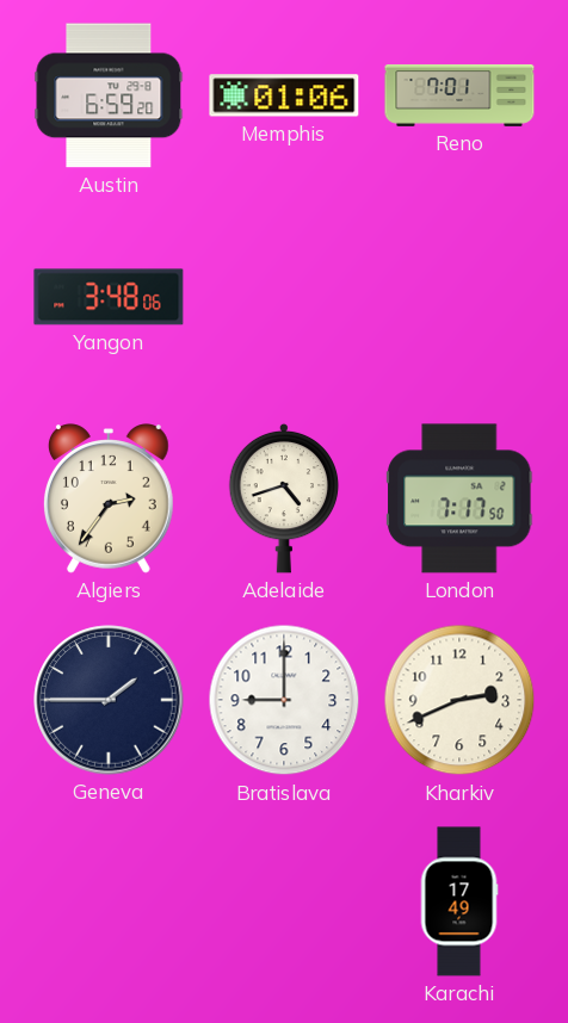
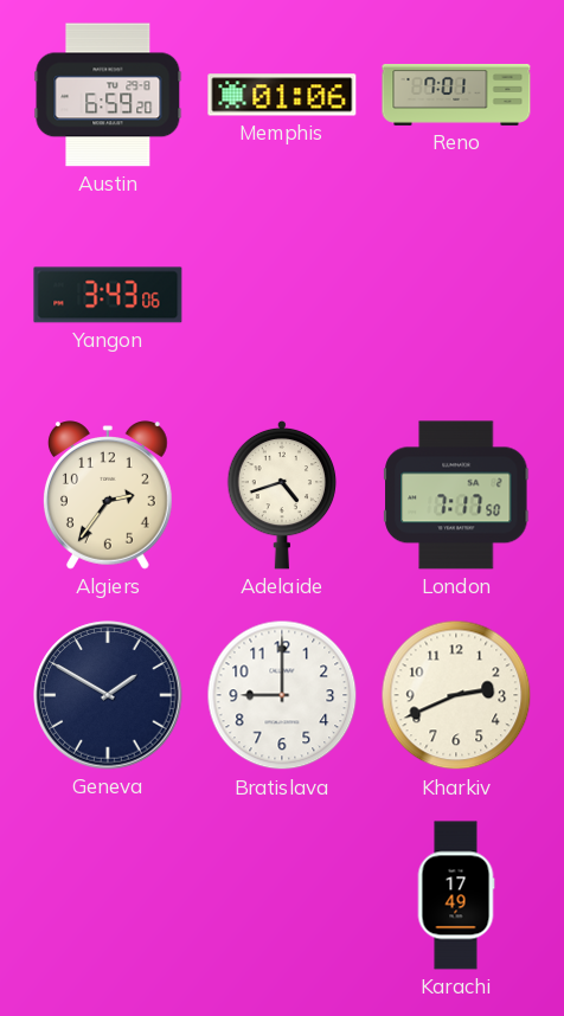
Yangon: 3:48 -> 3:43
Geneva: 1:45 -> 1:50
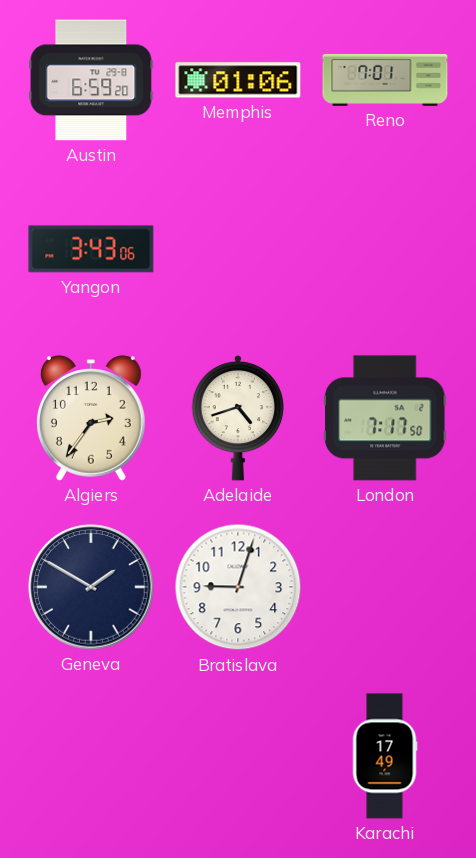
Bratislava: 9:00 -> 9:03
Kharkiv: 2:41 -> none
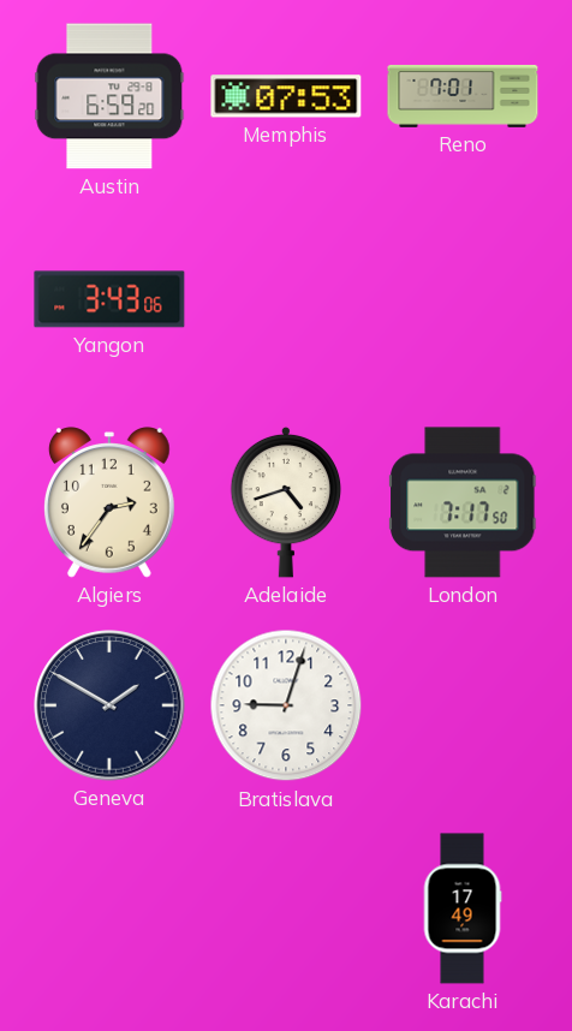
Memphis: 01:06 -> 07:53
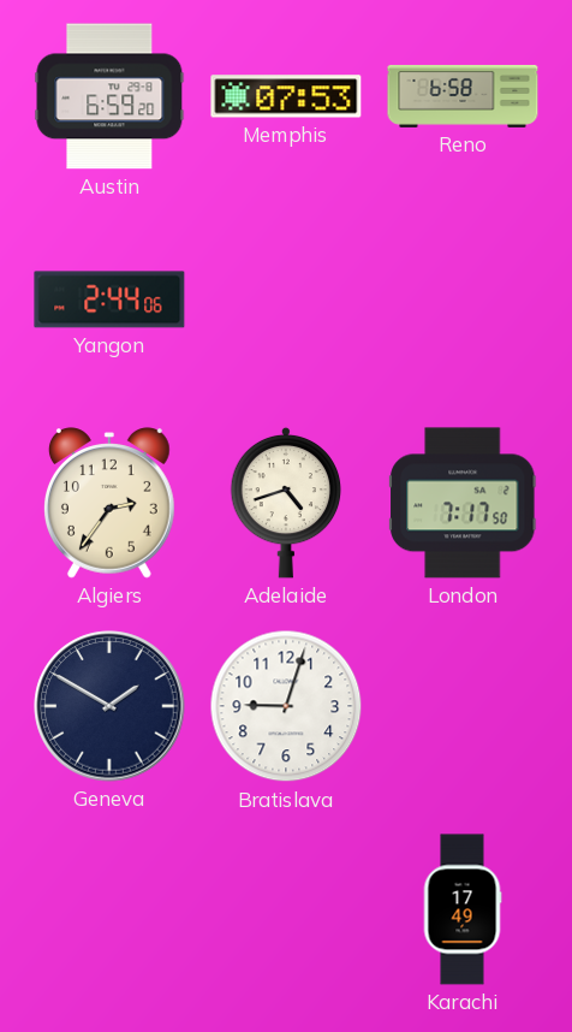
Reno: 7:01 -> 6:58
Yangon: 3:43 -> 2:44
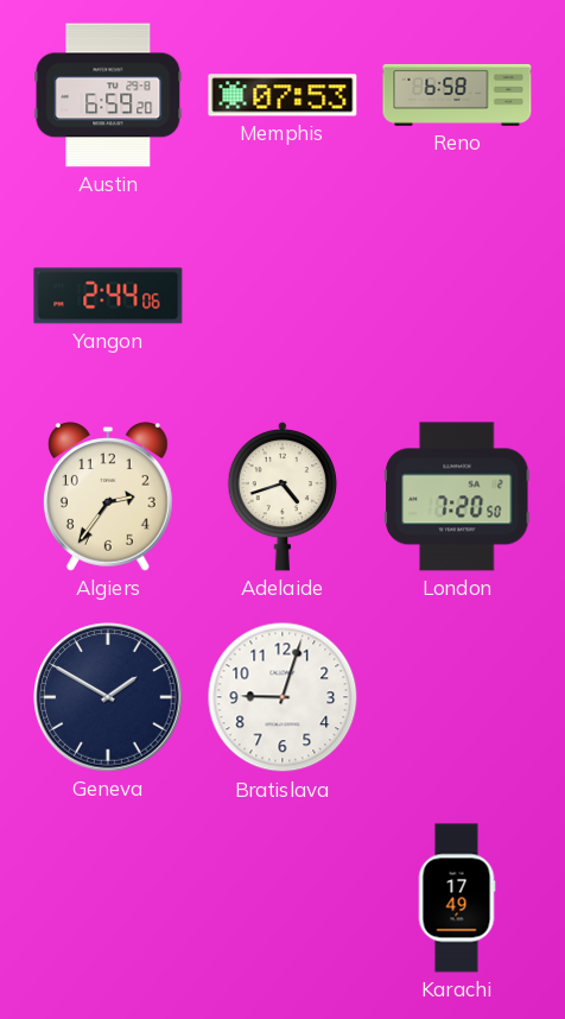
London: 7:17 -> 7:20
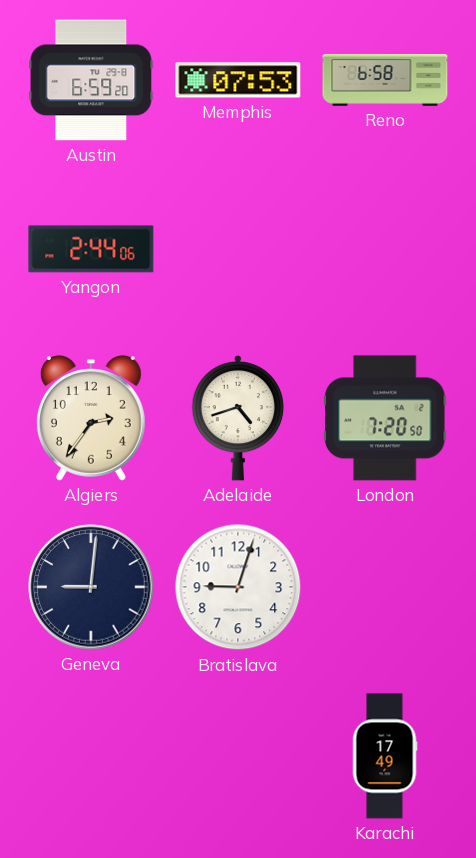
Geneva: 1:50 -> 9:01
